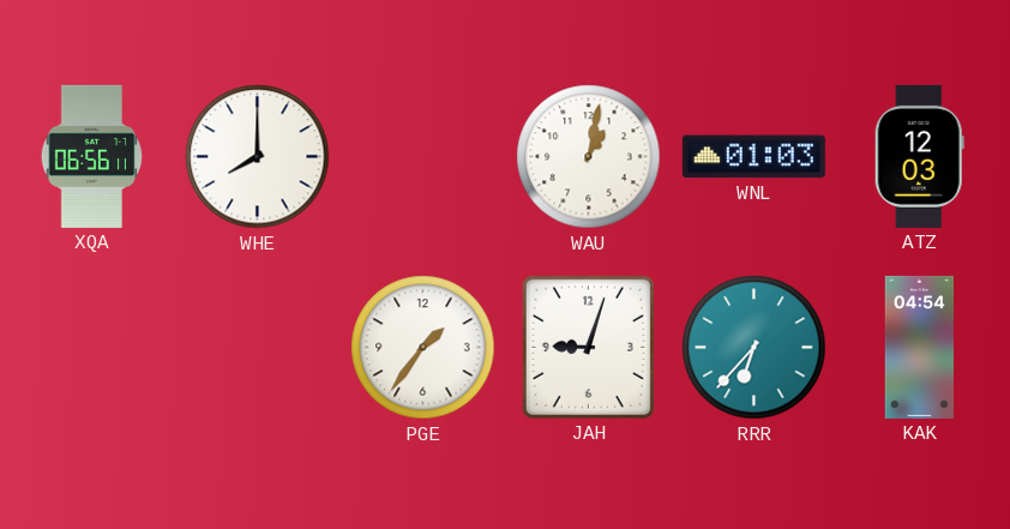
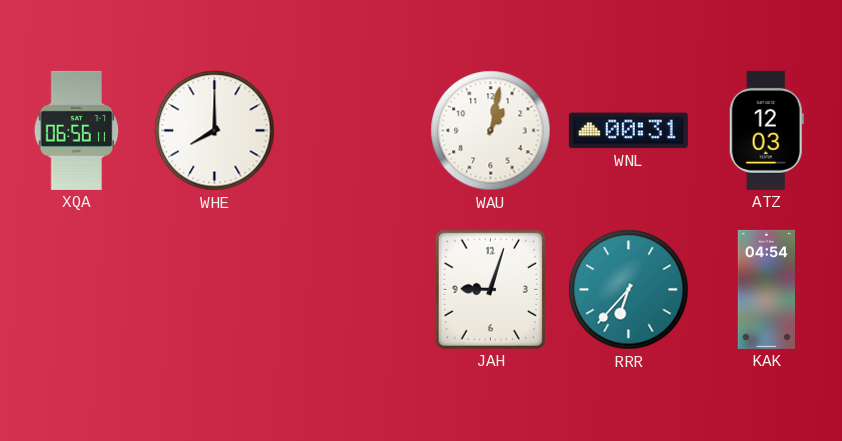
WNL: 01:03 -> 00:31
PGE: 1:36 -> none
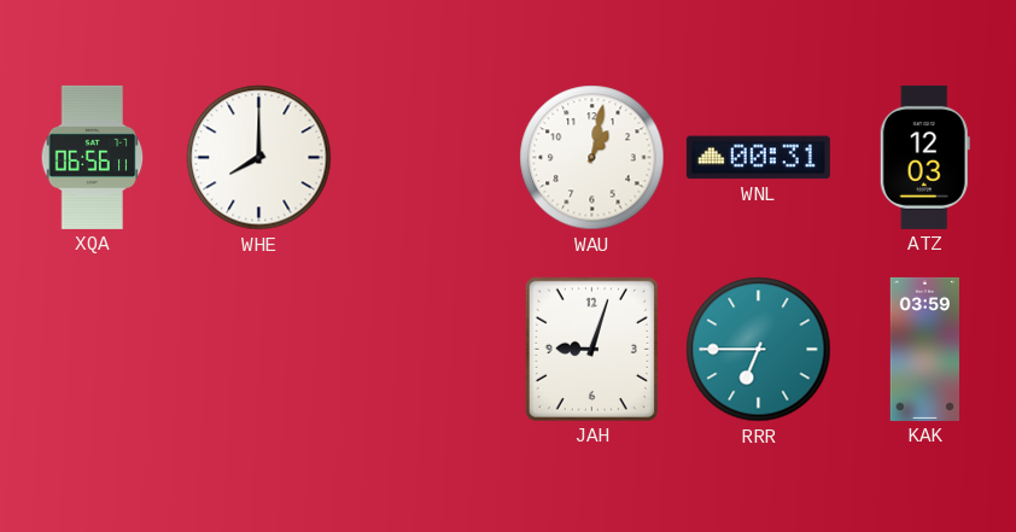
RRR: 6:37 -> 6:45
KAK: 04:54 -> 03:59
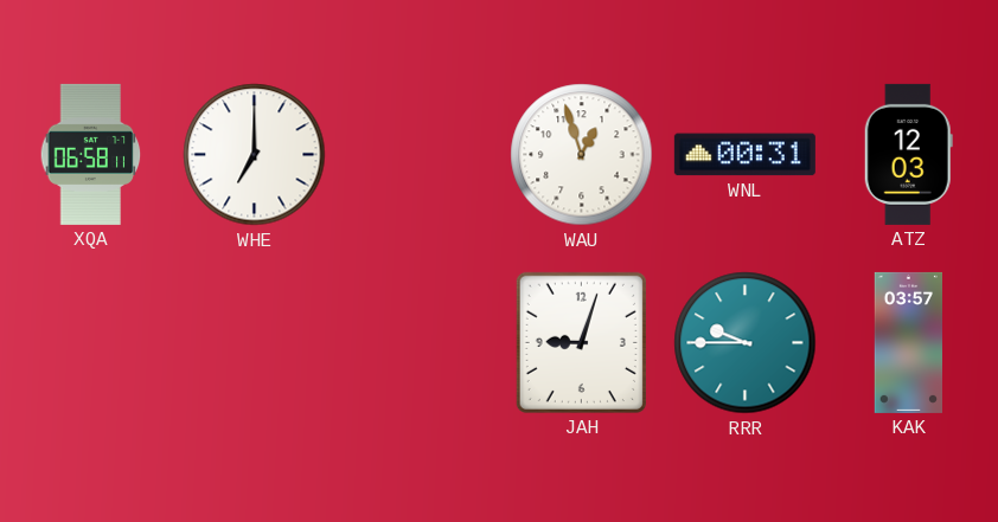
XQA: 06:56 -> 06:58
WHE: 8:00 -> 7:00
WAU: 1:02 -> 12:57
RRR: 6:45 -> 9:45
KAK: 03:59 -> 03:57
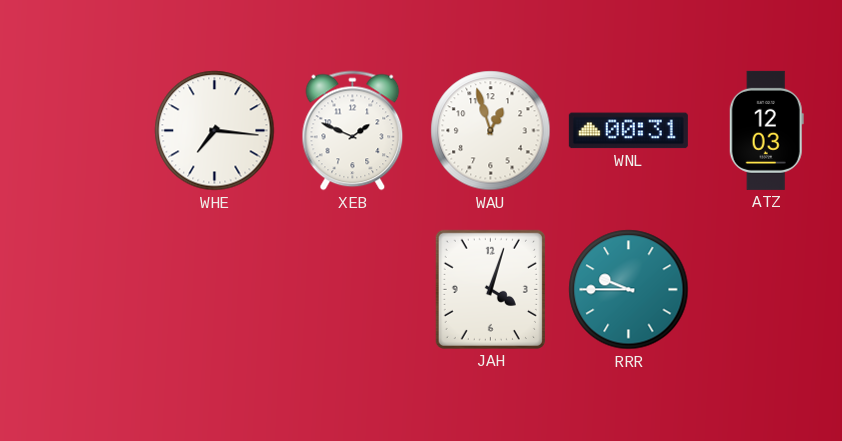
XQA: 06:58 -> none
WHE: 7:00 -> 7:16
XEB: none -> 1:49
JAH: 9:03 -> 4:03
KAK: 03:57 -> none
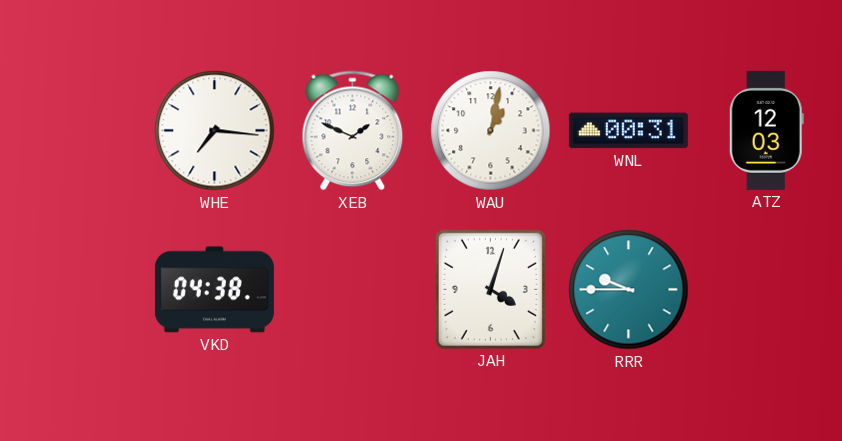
WAU: 12:57 -> 1:02
VKD: none -> 04:38
